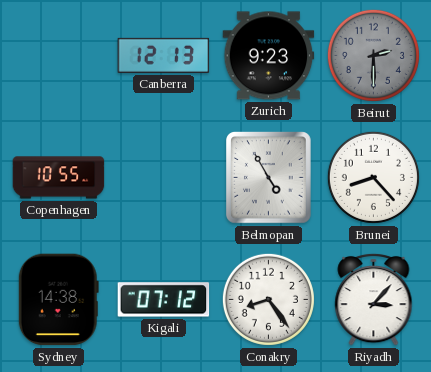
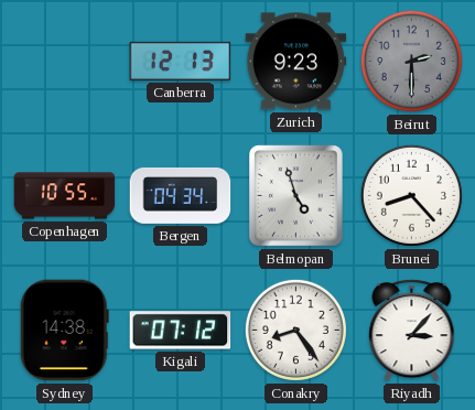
Bergen: none -> 04:34
Belmopan: 4:55 -> 4:57
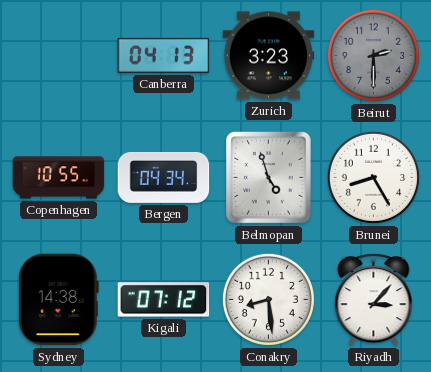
Canberra: 12:13 -> 04:13
Zurich: 9:23 -> 3:23
Brunei: 8:23 -> 8:25
Conakry: 8:24 -> 8:29
